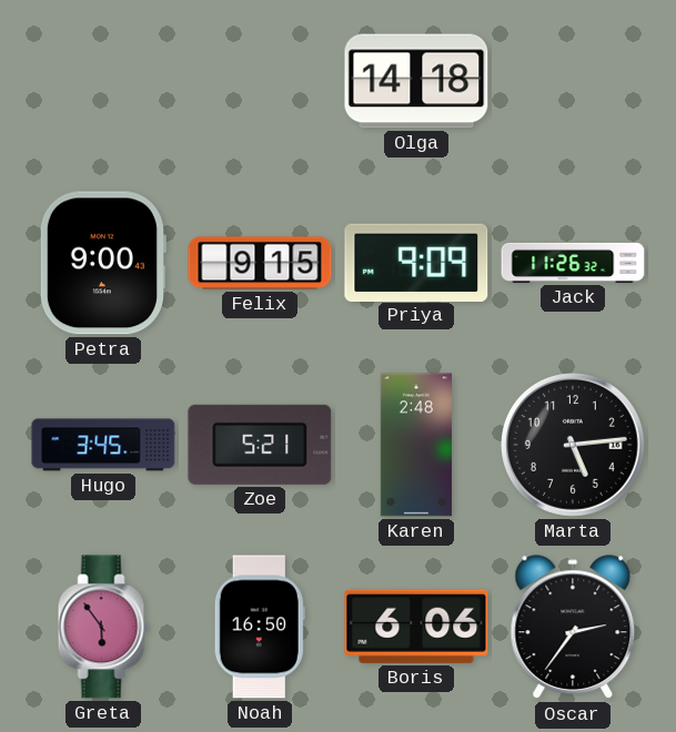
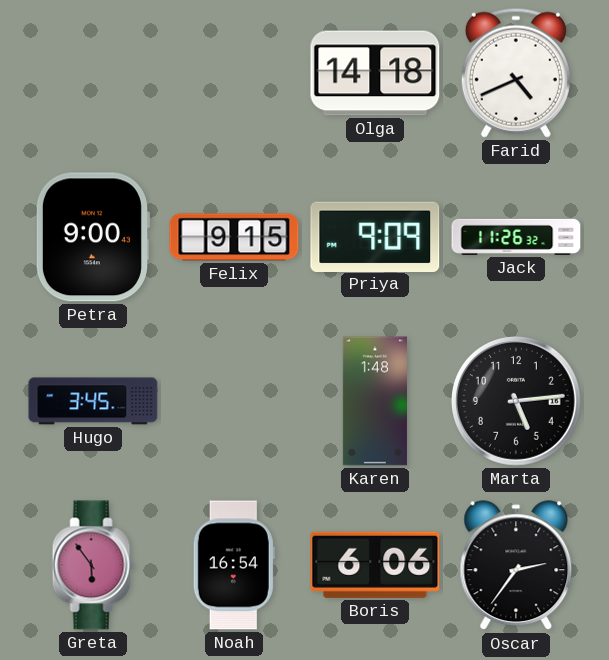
Farid: none -> 4:41
Zoe: 5:21 -> none
Karen: 2:48 -> 1:48
Noah: 16:50 -> 16:54
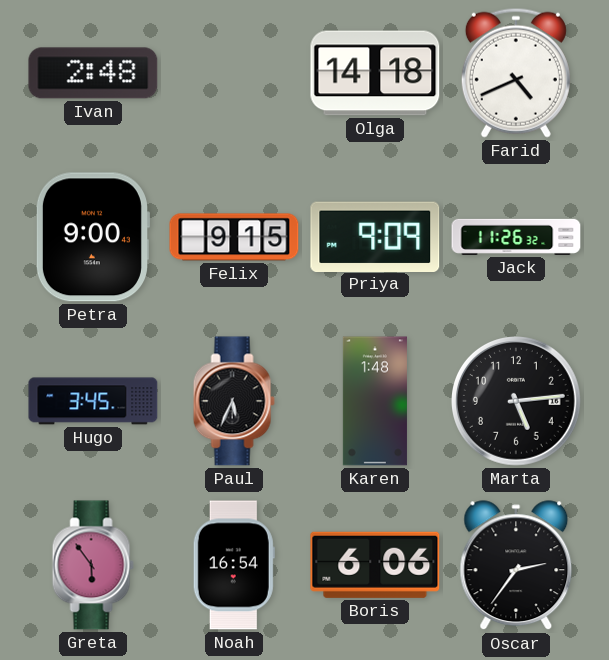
Ivan: none -> 2:48
Paul: none -> 5:34
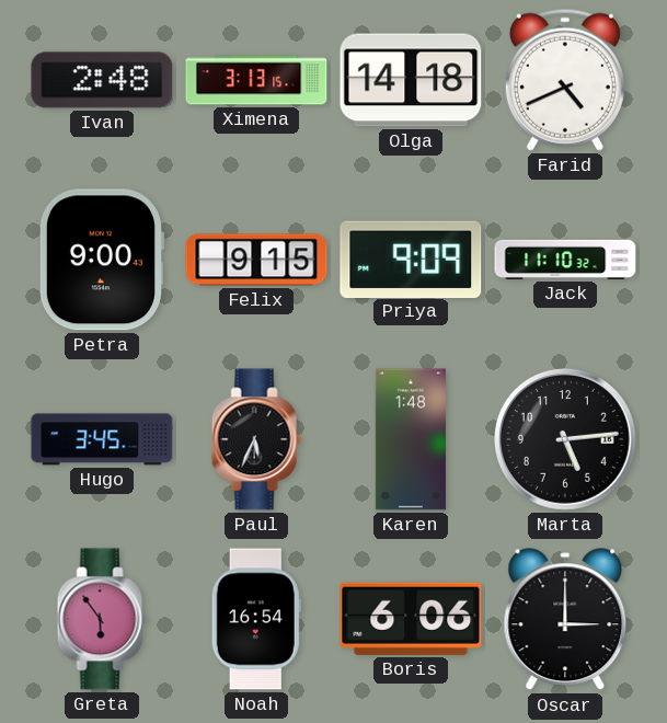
Ximena: none -> 3:13
Jack: 11:26 -> 11:10
Oscar: 2:36 -> 3:00
